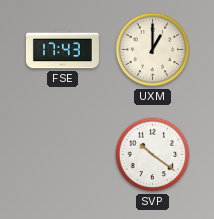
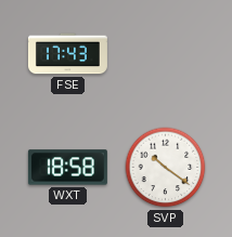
UXM: 1:00 -> none
WXT: none -> 18:58
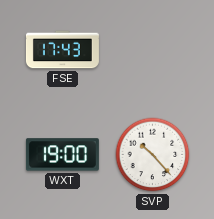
WXT: 18:58 -> 19:00
SVP: 10:21 -> 10:23
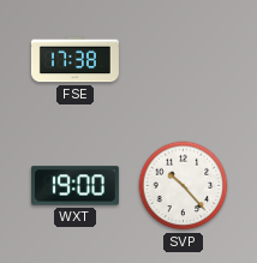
FSE: 17:43 -> 17:38
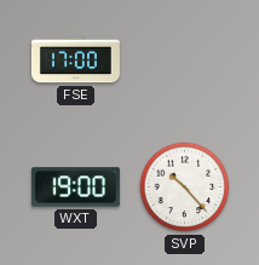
FSE: 17:38 -> 17:00
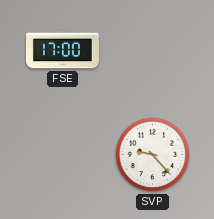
WXT: 19:00 -> none
SVP: 10:23 -> 9:23
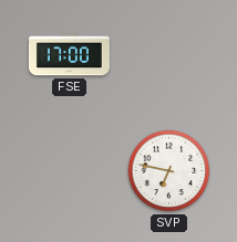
SVP: 9:23 -> 6:47
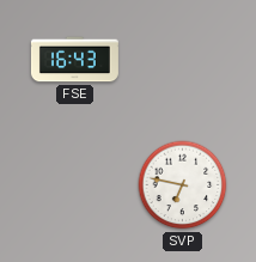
FSE: 17:00 -> 16:43
